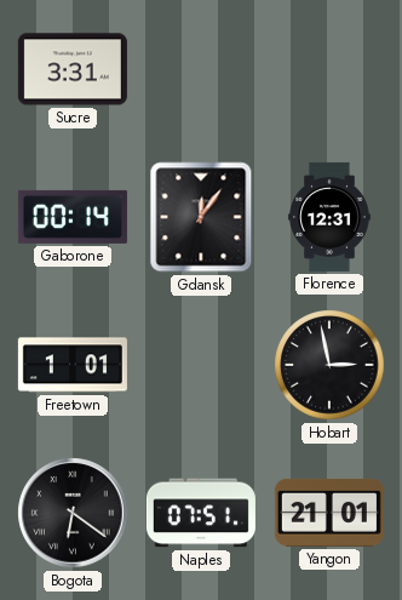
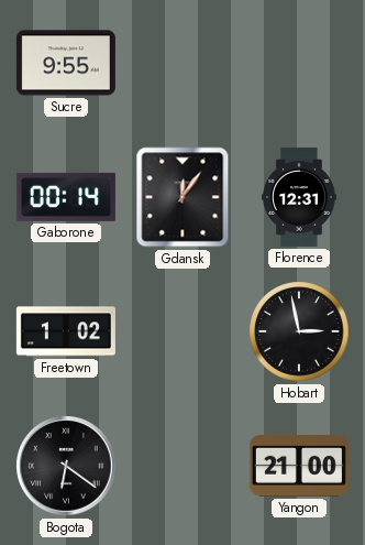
Sucre: 3:31 -> 9:55
Freetown: 1:01 -> 1:02
Naples: 07:51 -> none
Yangon: 21:01 -> 21:00
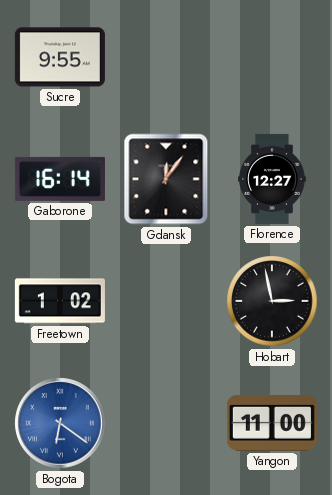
Gaborone: 00:14 -> 16:14
Florence: 12:31 -> 12:27
Bogota dial: black -> blue
Yangon: 21:00 -> 11:00
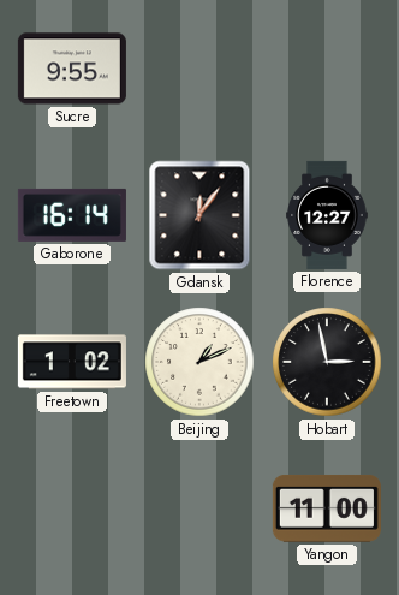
Beijing: none -> 1:11
Bogota: 6:21 -> none
